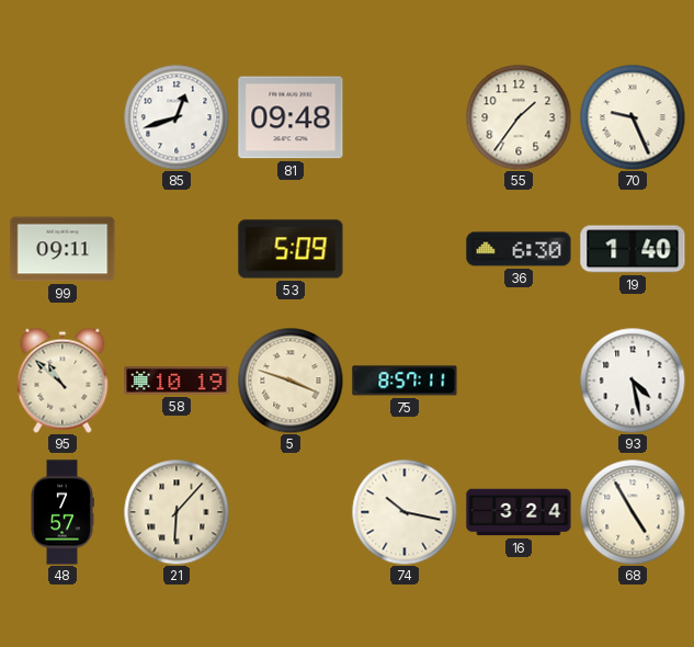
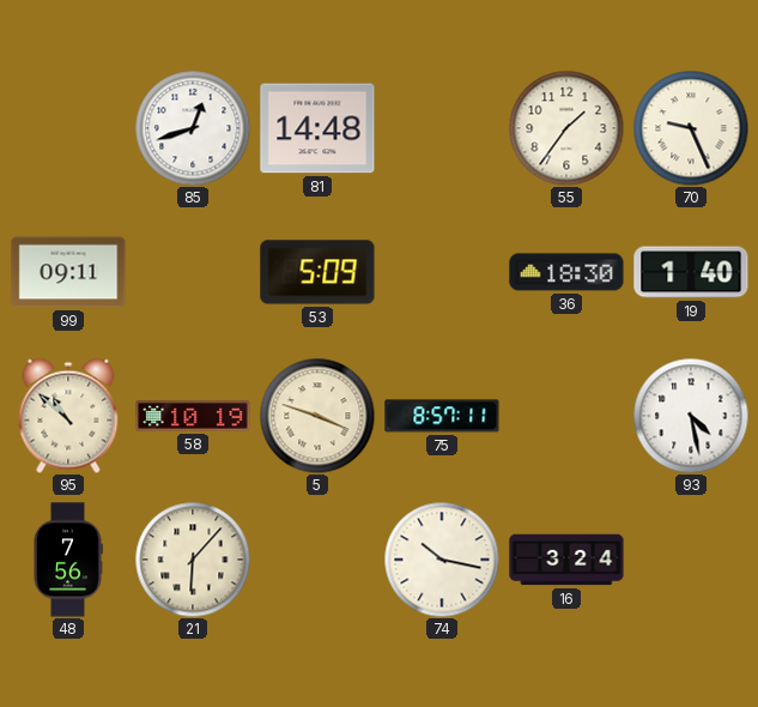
81: 09:48 -> 14:48
36: 6:30 -> 18:30
48: 7:57 -> 7:56
68: 4:55 -> none
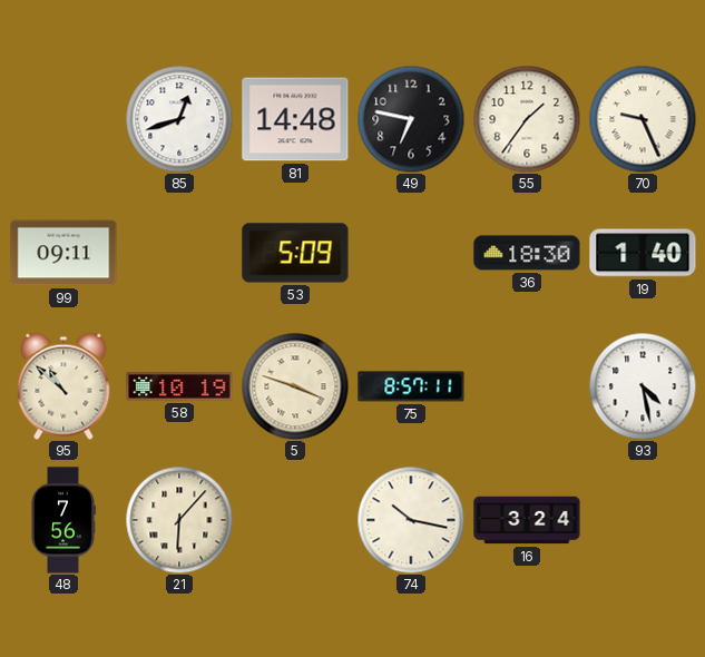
49: none -> 6:47
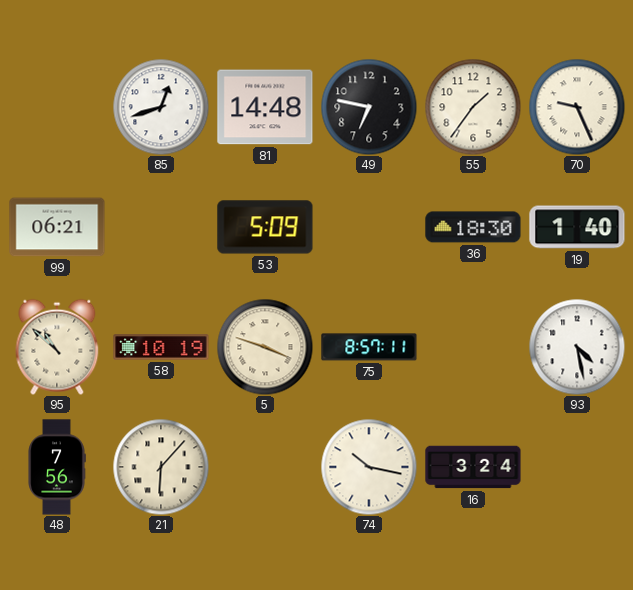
99: 09:11 -> 06:21
